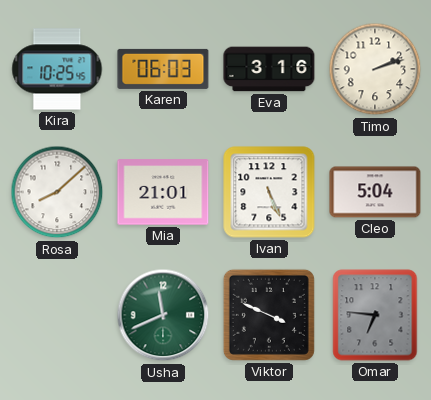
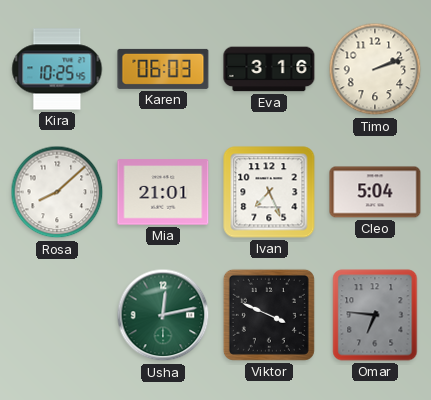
Ivan: 5:26 -> 7:26
Usha: 11:41 -> 12:13
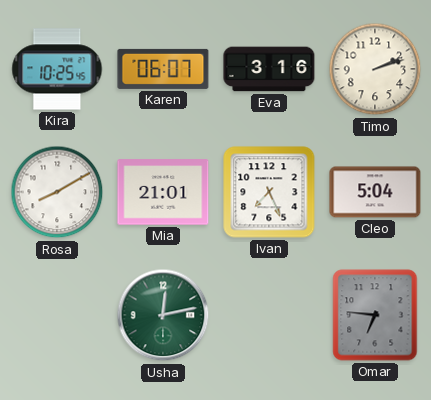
Karen: 06:03 -> 06:07
Rosa: 8:08 -> 8:10
Viktor: 3:49 -> none
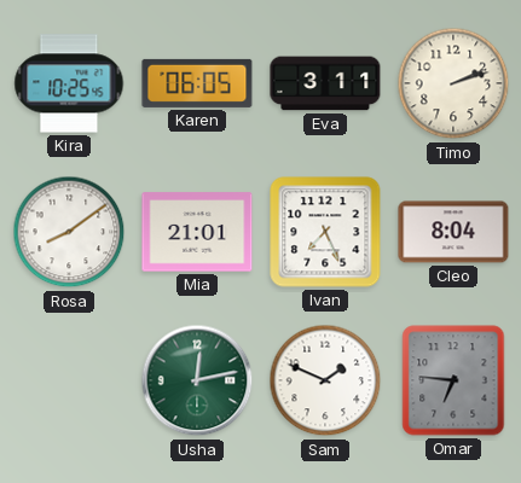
Karen: 06:07 -> 06:05
Eva: 3:16 -> 3:11
Rosa: 8:10 -> 8:09
Cleo: 5:04 -> 8:04
Sam: none -> 1:49
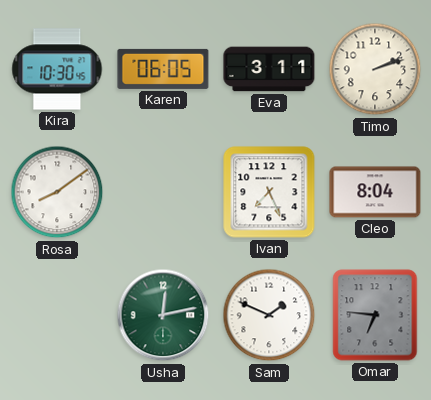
Kira: 10:25 -> 10:30
Mia: 21:01 -> none
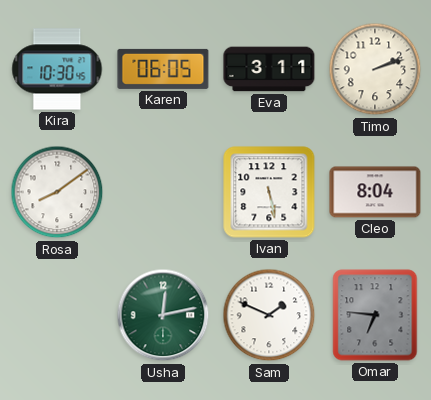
Ivan: 7:26 -> 5:28
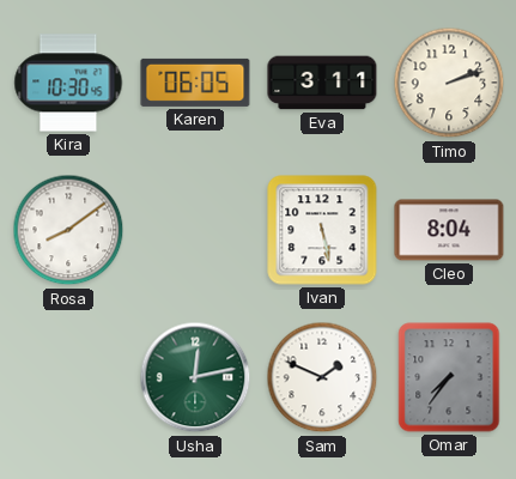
Omar: 6:46 -> 7:36
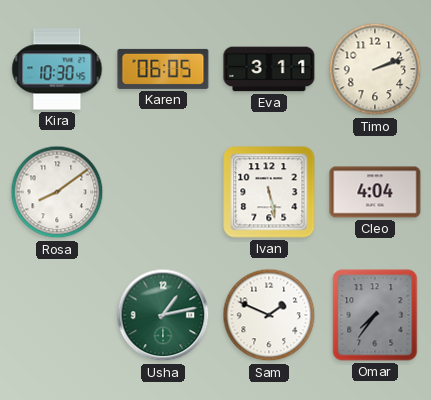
Cleo: 8:04 -> 4:04
Usha: 12:13 -> 1:13
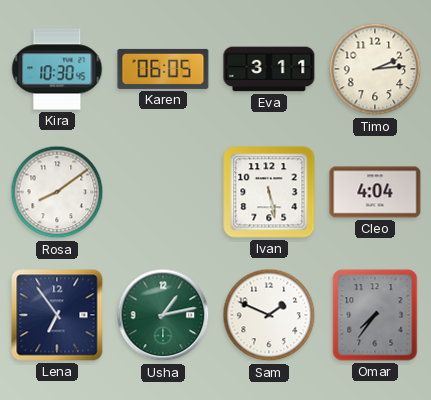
Timo: 2:12 -> 2:14
Lena: none -> 6:54
